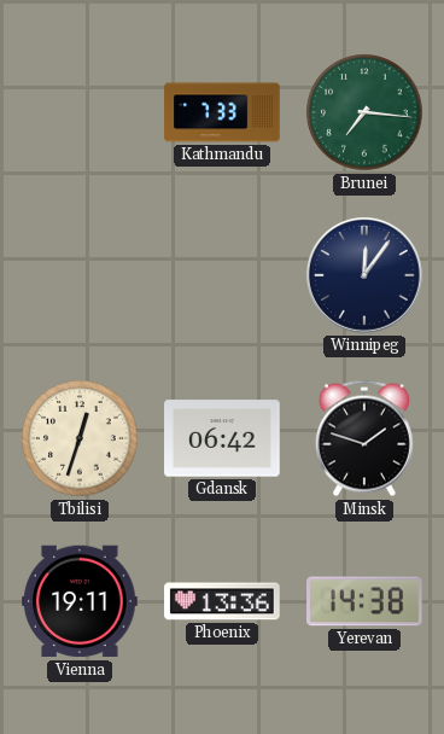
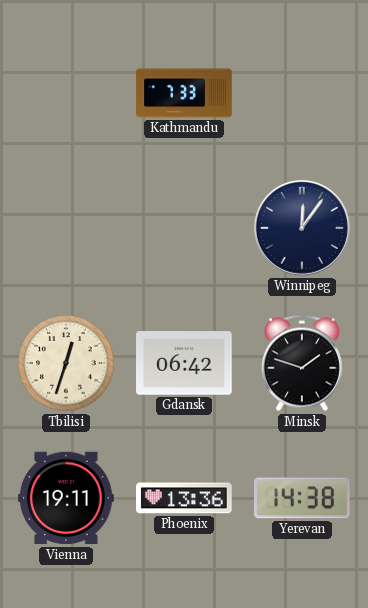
Brunei: 7:16 -> none
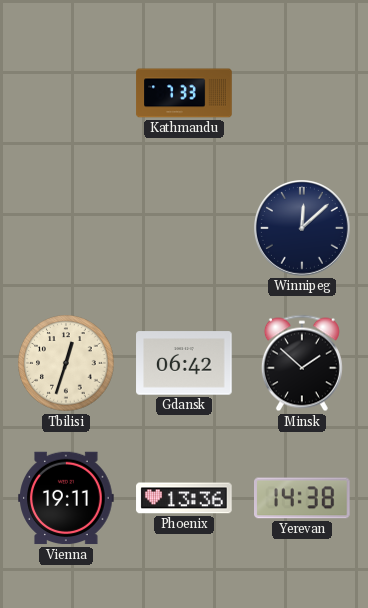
Winnipeg: 12:06 -> 12:08
Minsk: 1:48 -> 1:52
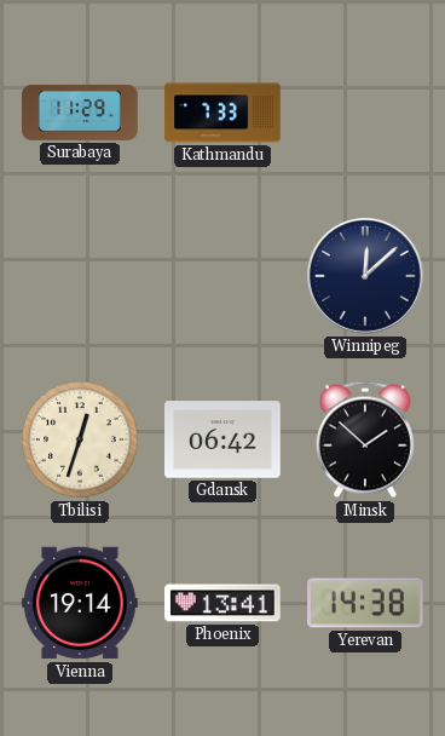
Surabaya: none -> 11:29
Vienna: 19:11 -> 19:14
Phoenix: 13:36 -> 13:41
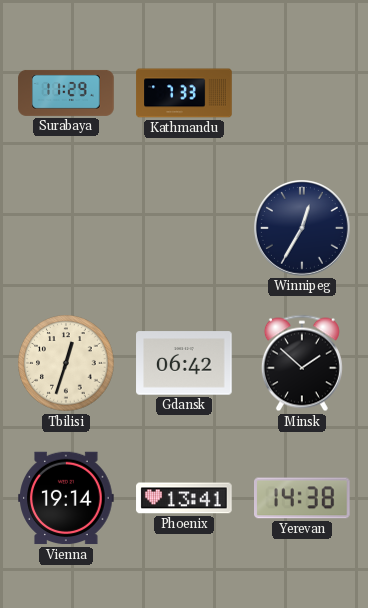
Winnipeg: 12:08 -> 12:35
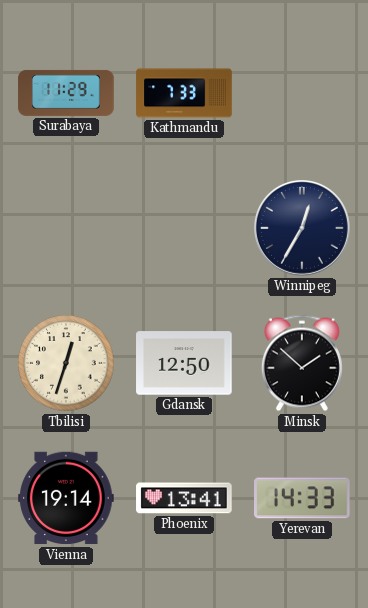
Gdansk: 06:42 -> 12:50
Yerevan: 14:38 -> 14:33
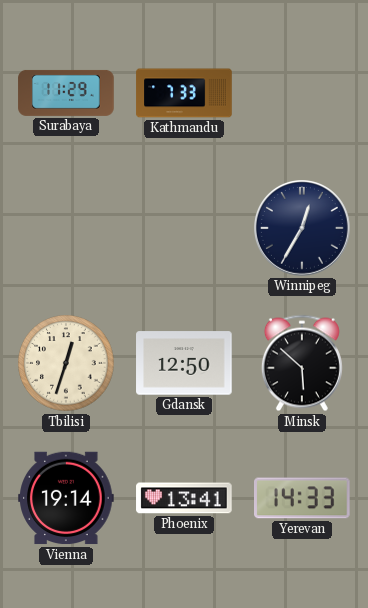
Minsk: 1:52 -> 5:52
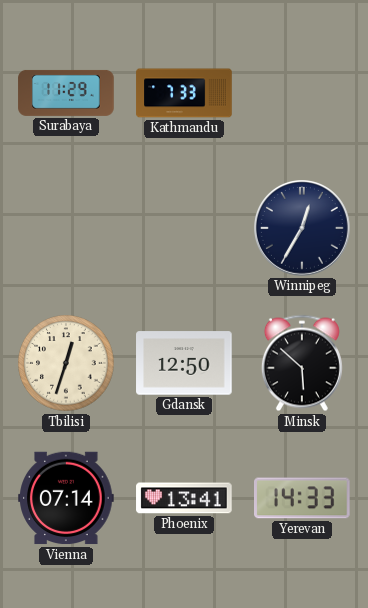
Vienna: 19:14 -> 07:14
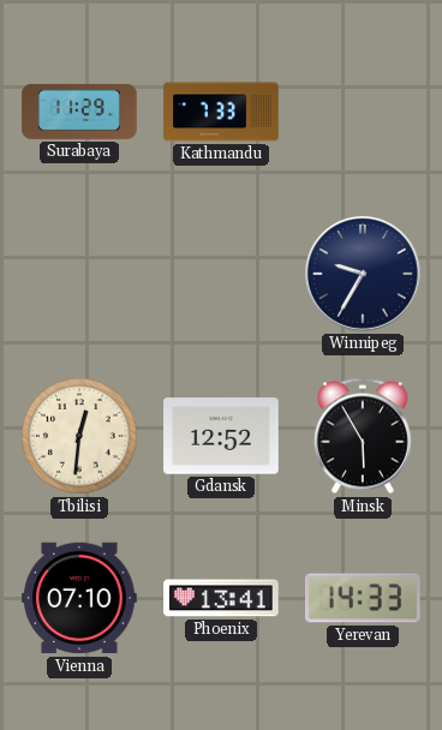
Winnipeg: 12:35 -> 9:35
Tbilisi: 12:33 -> 12:31
Gdansk: 12:50 -> 12:52
Minsk: 5:52 -> 5:55
Vienna: 07:14 -> 07:10
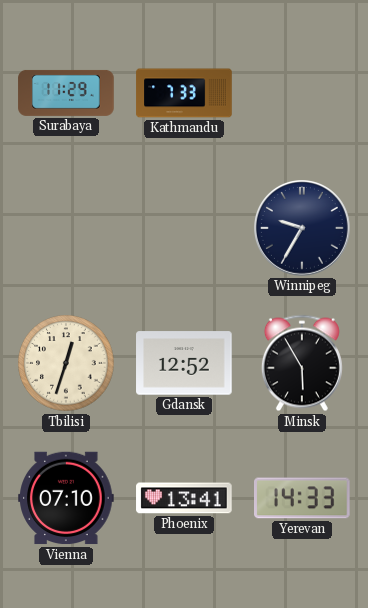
Tbilisi: 12:31 -> 12:33
